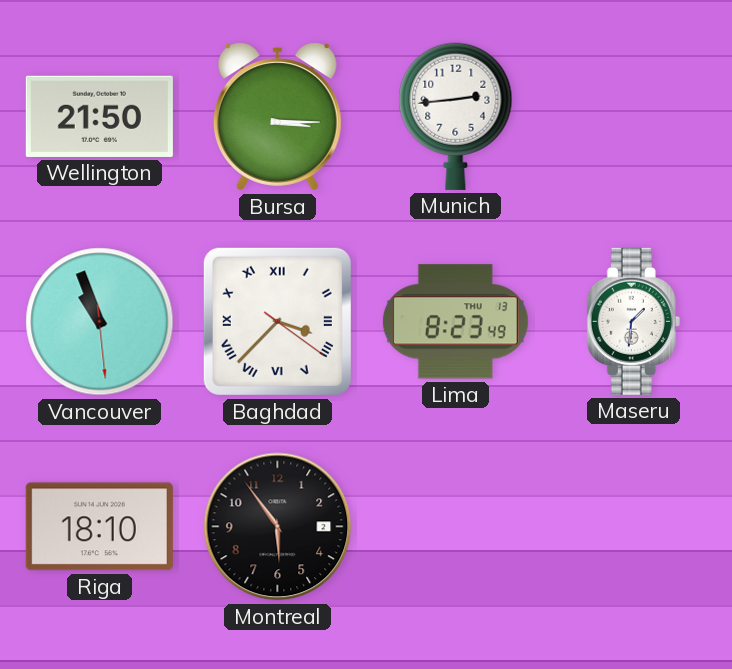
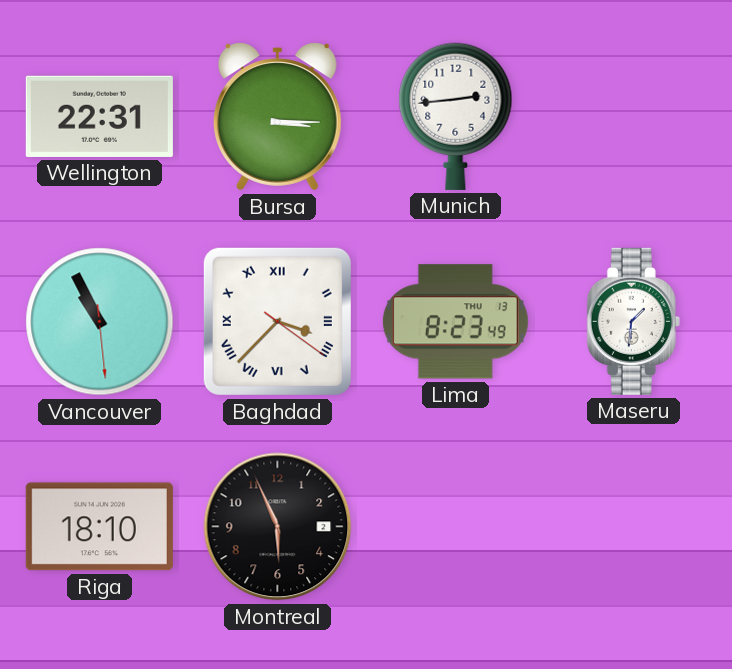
Wellington: 21:50 -> 22:31
Vancouver: 10:56 -> 10:55
Montreal: 5:54 -> 5:56
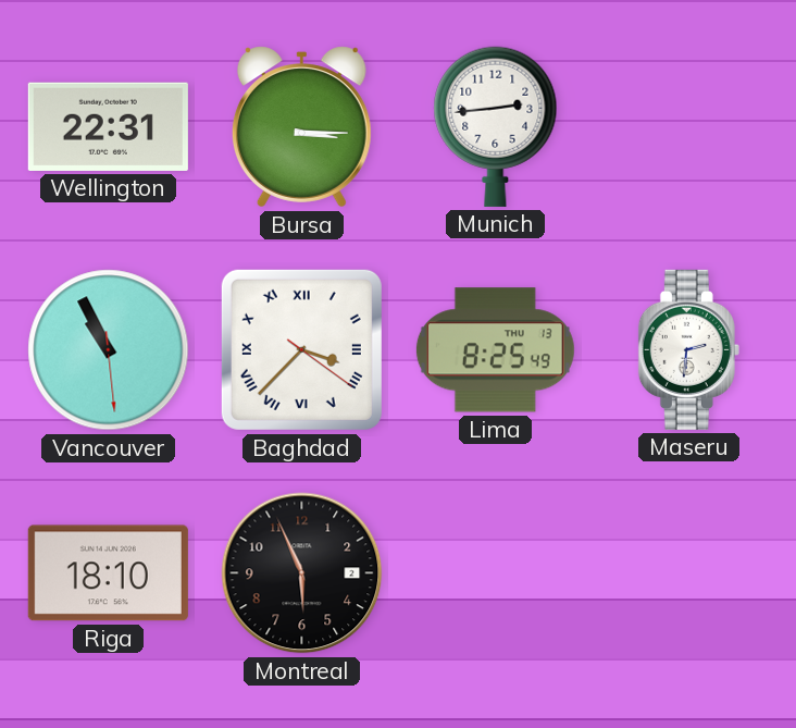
Lima: 8:23 -> 8:25
Maseru: 1:31 -> 2:31
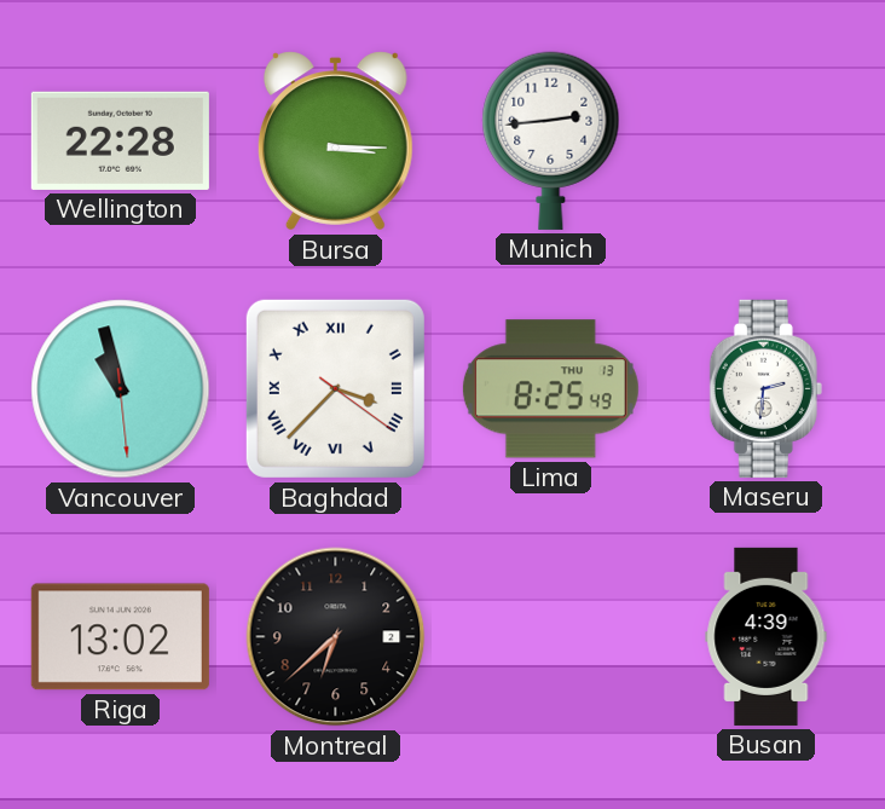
Wellington: 22:31 -> 22:28
Vancouver: 10:55 -> 10:57
Riga: 18:10 -> 13:02
Montreal: 5:56 -> 6:38
Busan: none -> 4:39
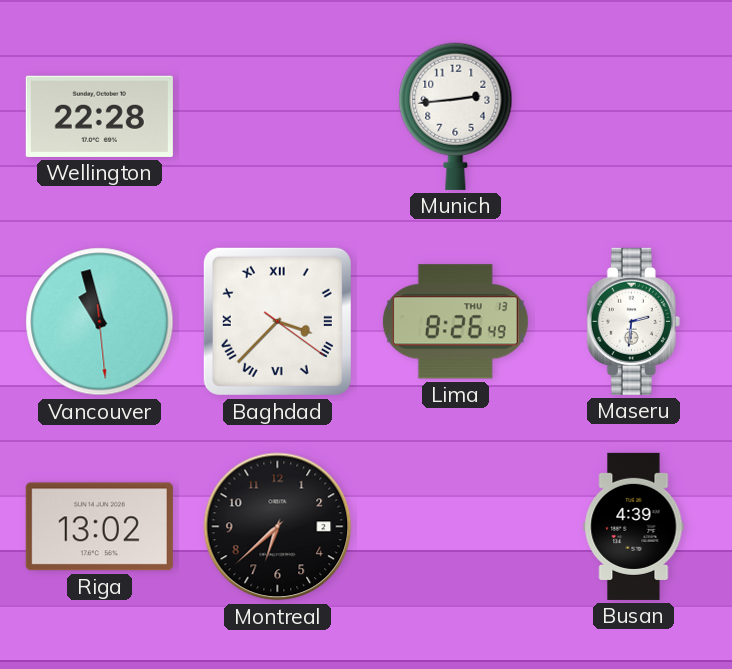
Bursa: 3:15 -> none
Lima: 8:25 -> 8:26
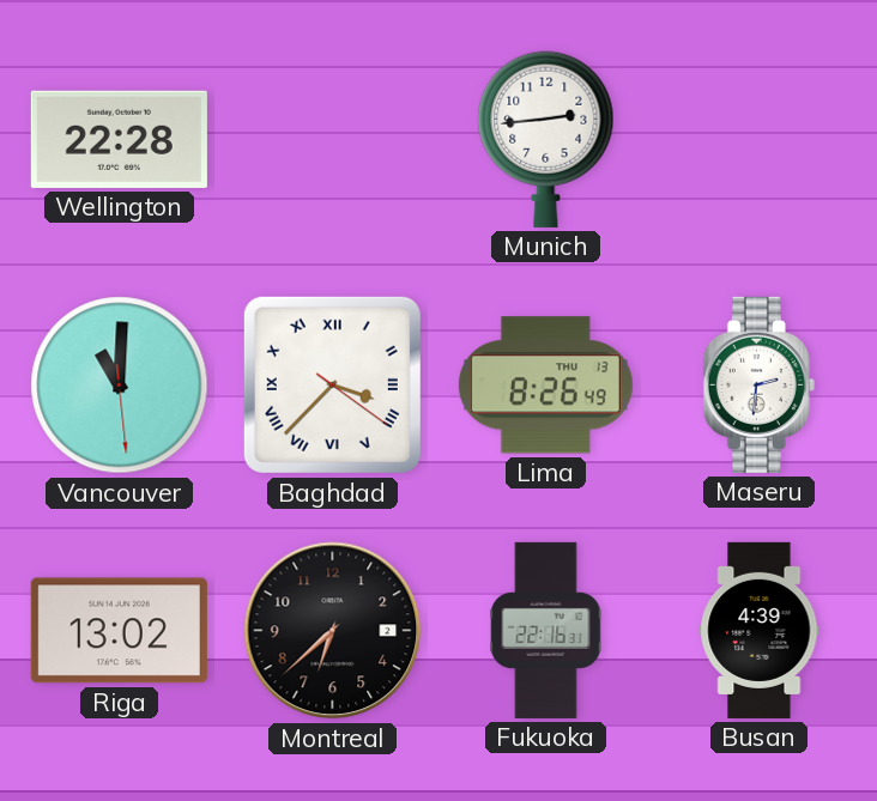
Vancouver: 10:57 -> 11:00
Fukuoka: none -> 22:16
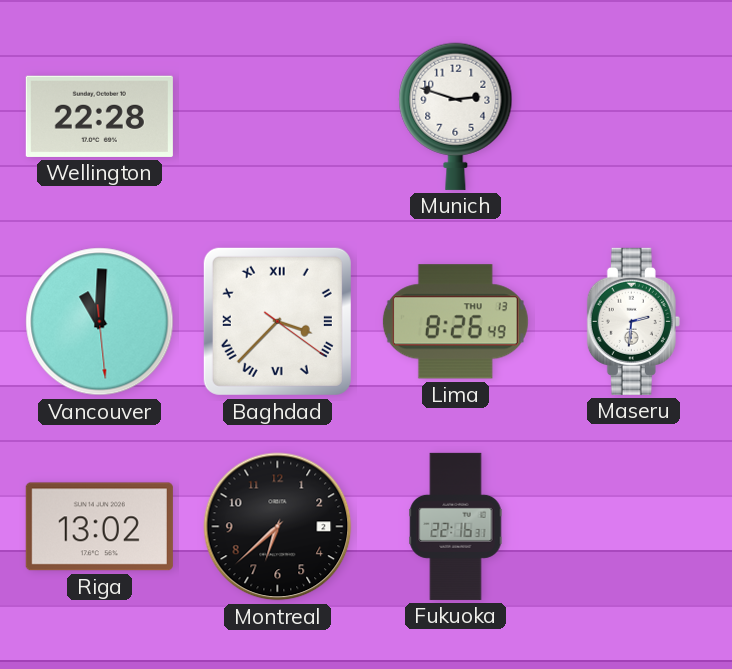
Munich: 2:44 -> 2:48
Busan: 4:39 -> none
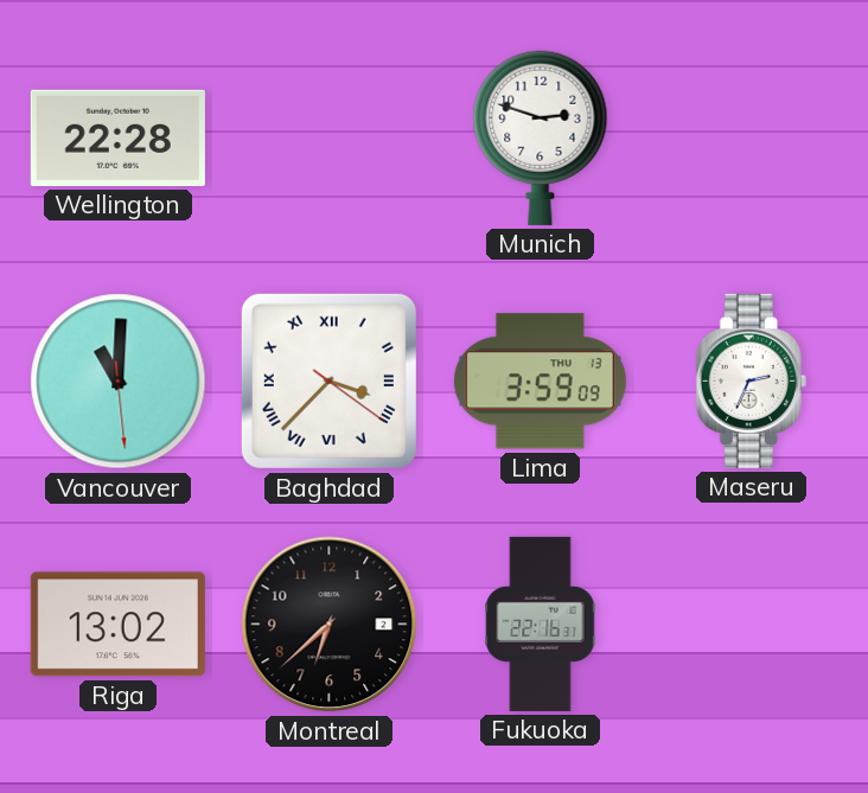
Lima: 8:26 -> 3:59
Maseru: 2:31 -> 2:34
